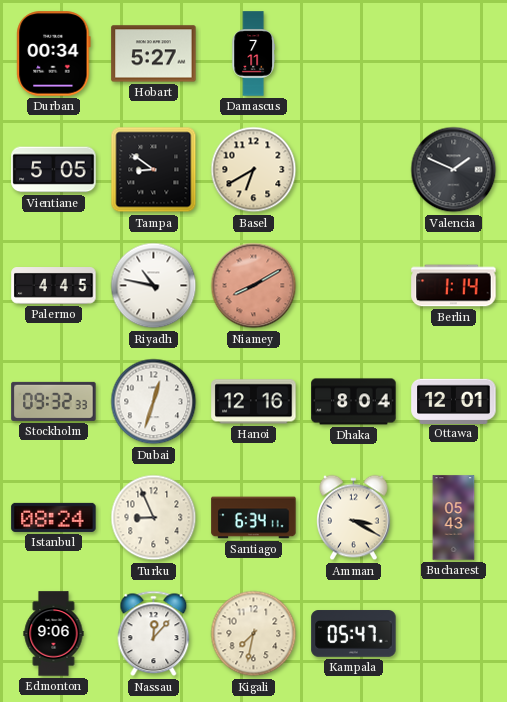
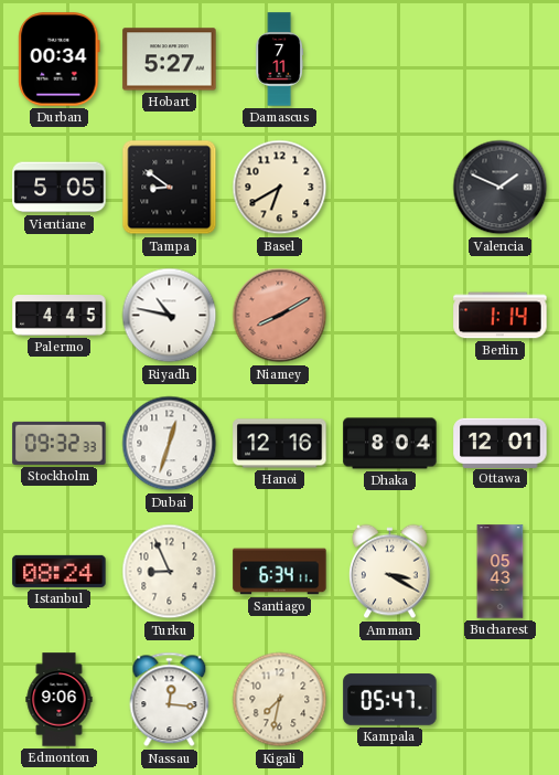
Nassau: 12:07 -> 12:16
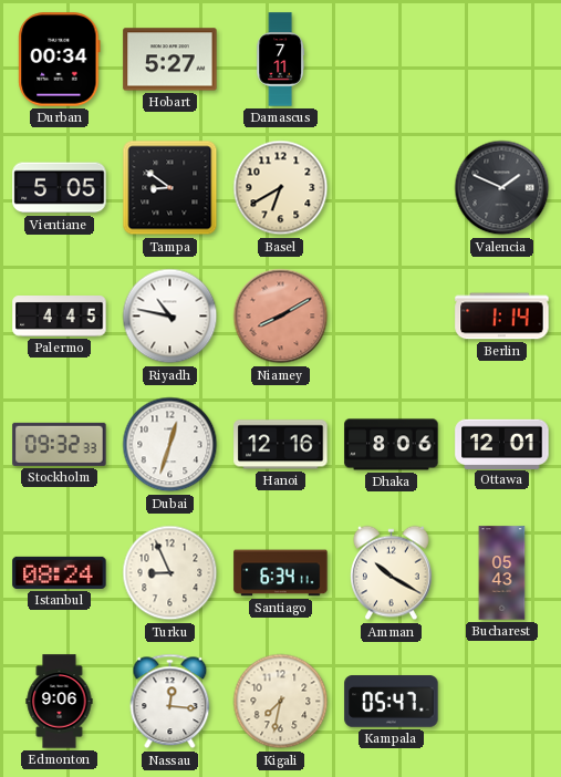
Dhaka: 8:04 -> 8:06
Amman: 3:20 -> 10:20
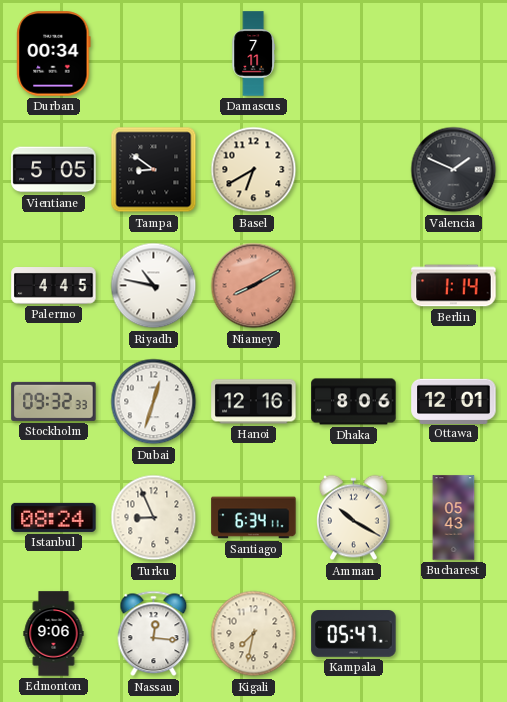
Hobart: 5:27 -> none
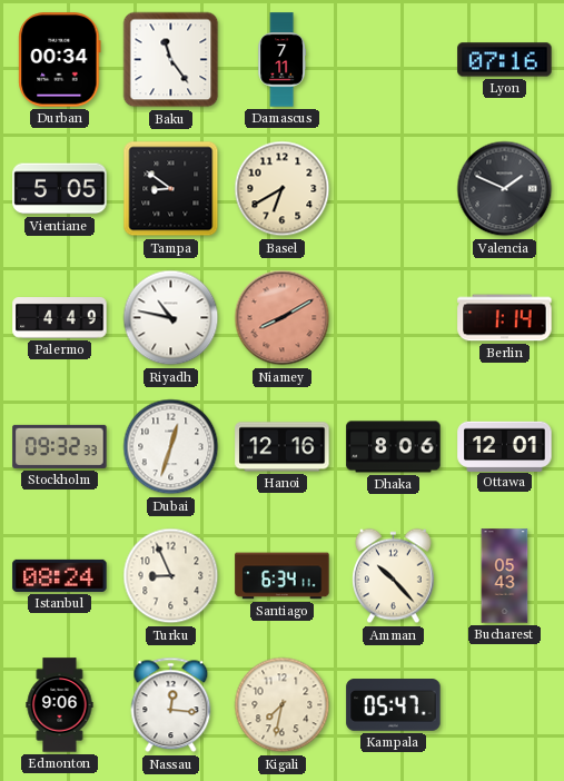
Baku: none -> 11:24
Lyon: none -> 07:16
Palermo: 4:45 -> 4:49
Amman: 10:20 -> 10:23
